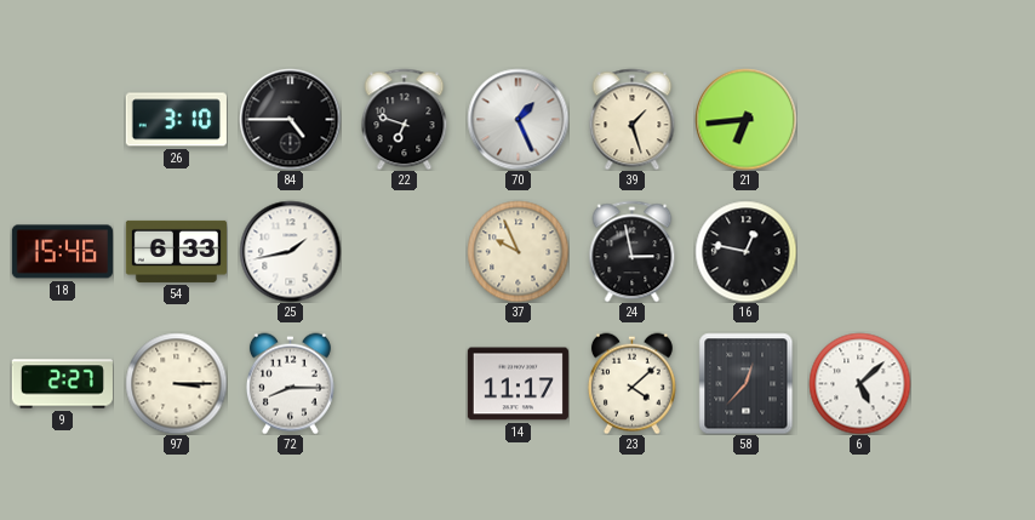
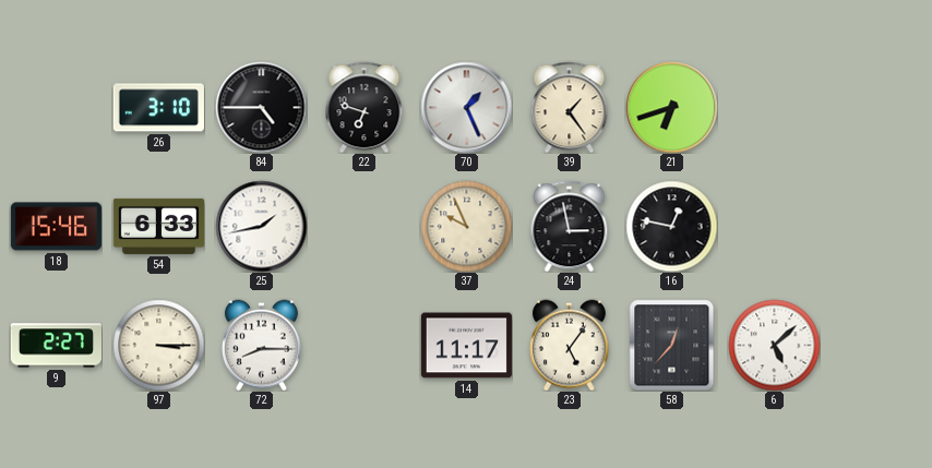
39: 1:27 -> 1:24
21: 6:44 -> 6:42
23: 4:08 -> 5:06
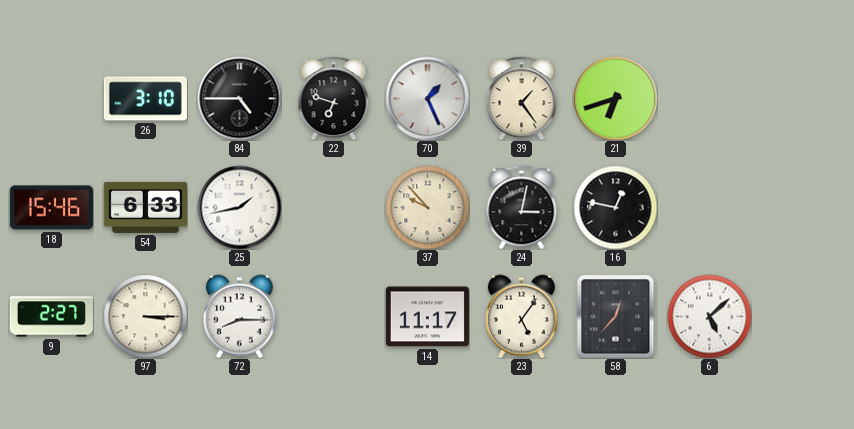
37: 9:56 -> 9:53
24: 2:58 -> 3:02
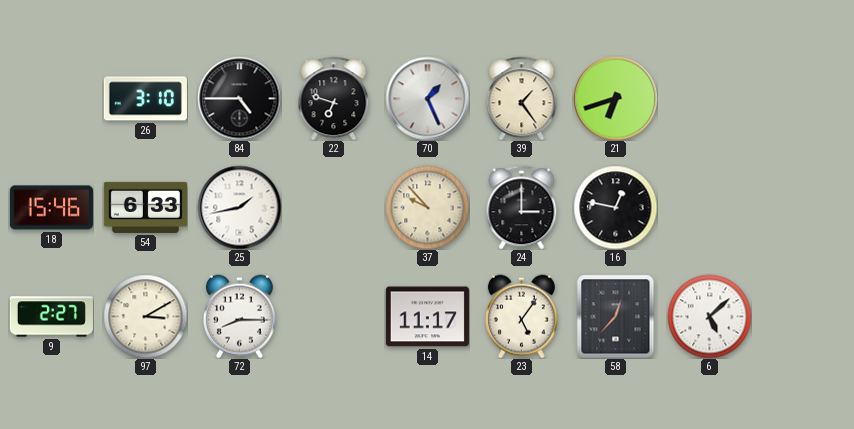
24: 3:02 -> 3:00
97: 3:15 -> 3:10
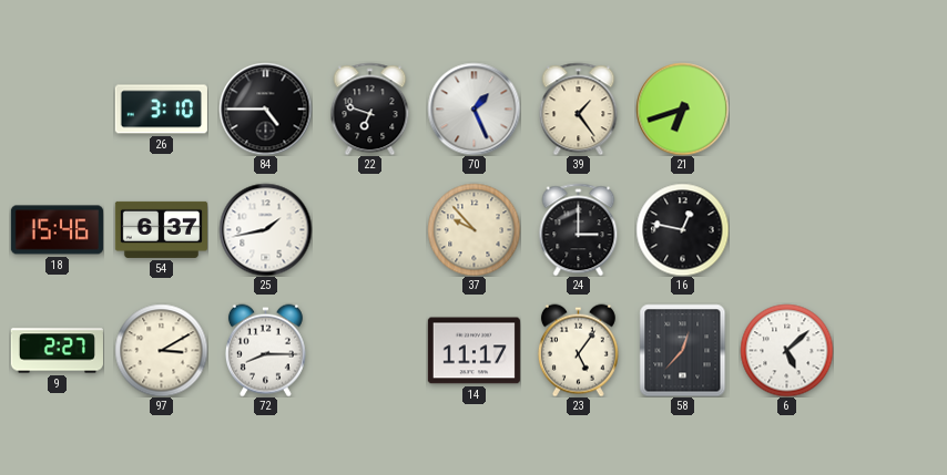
54: 6:33 -> 6:37
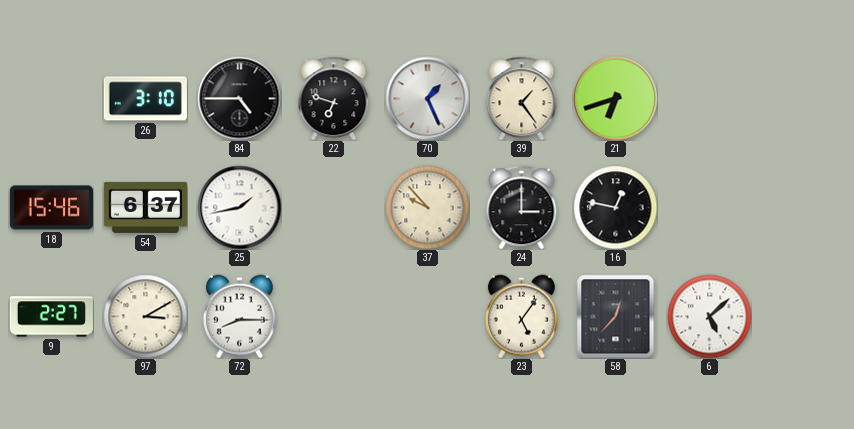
14: 11:17 -> none
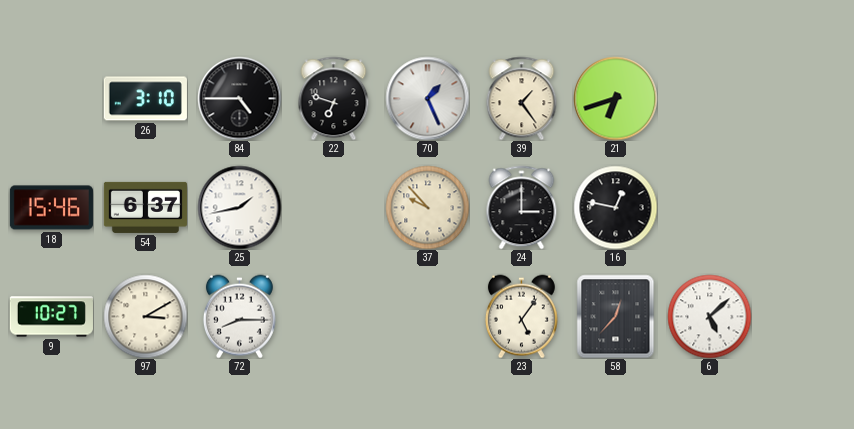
9: 2:27 -> 10:27
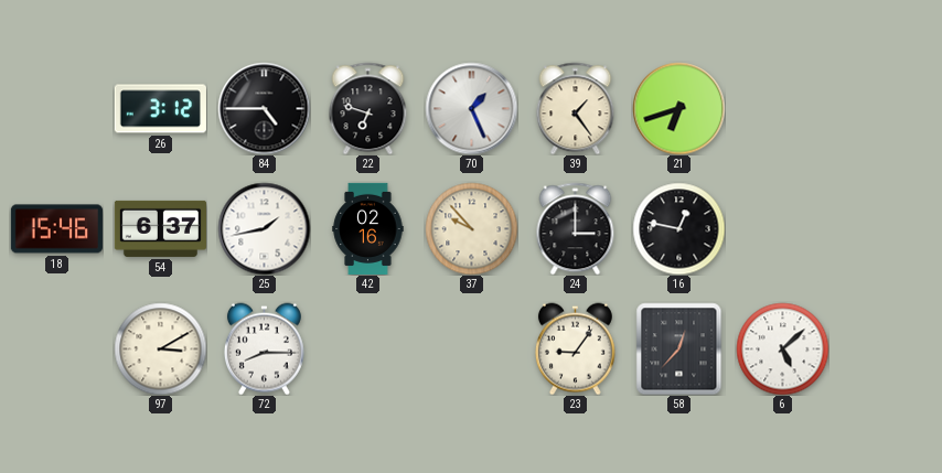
26: 3:10 -> 3:12
42: none -> 02:16
9: 10:27 -> none
23: 5:06 -> 9:06
